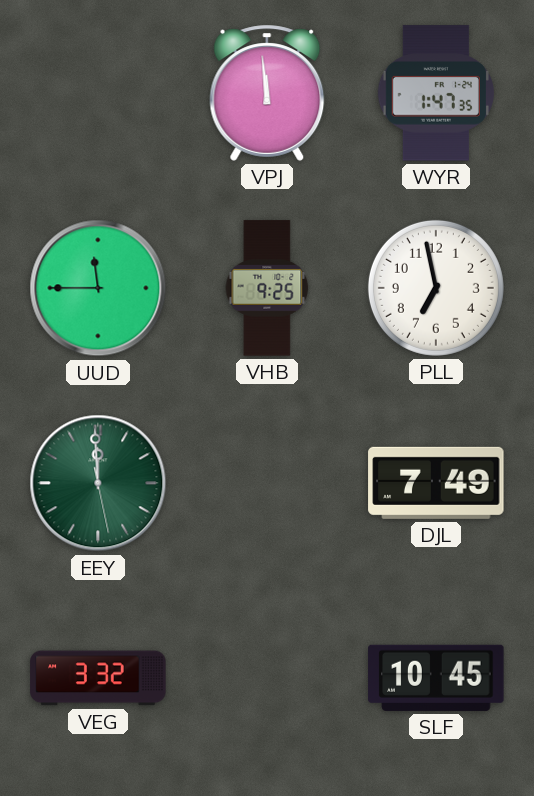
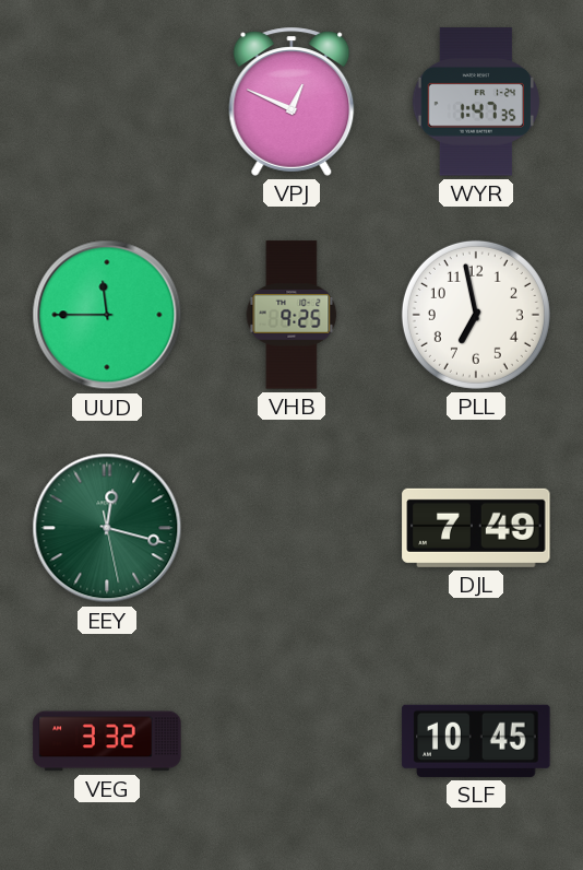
VPJ: 11:59 -> 12:49
EEY: 11:59 -> 12:17
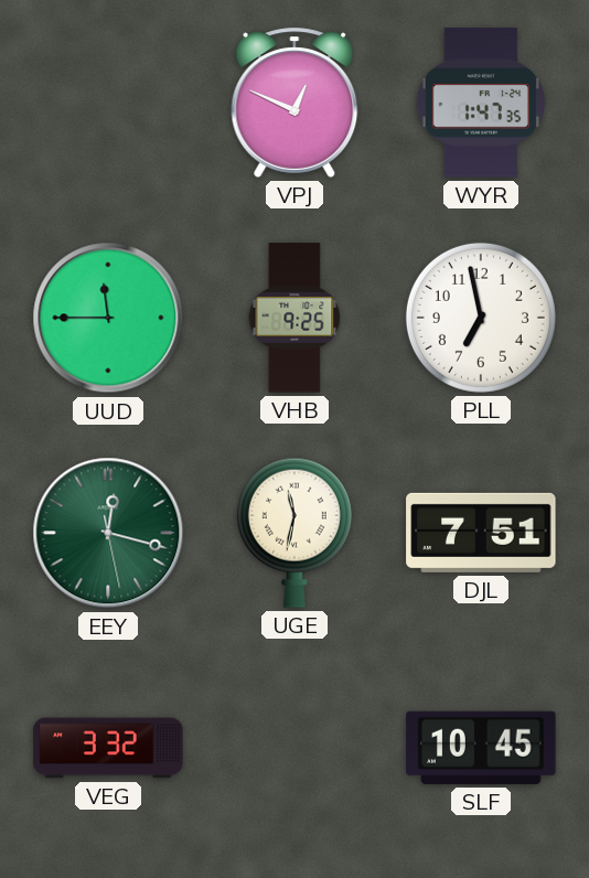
UGE: none -> 11:32
DJL: 7:49 -> 7:51
